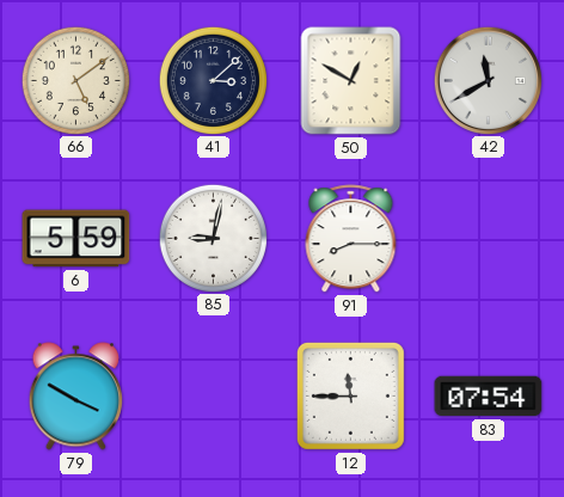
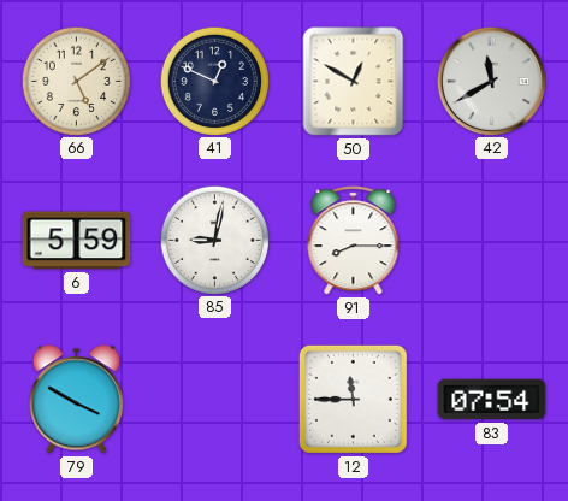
41: 3:08 -> 12:49
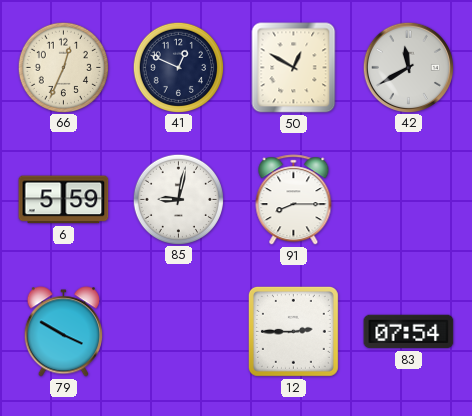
66: 5:09 -> 12:34
12: 11:45 -> 2:45
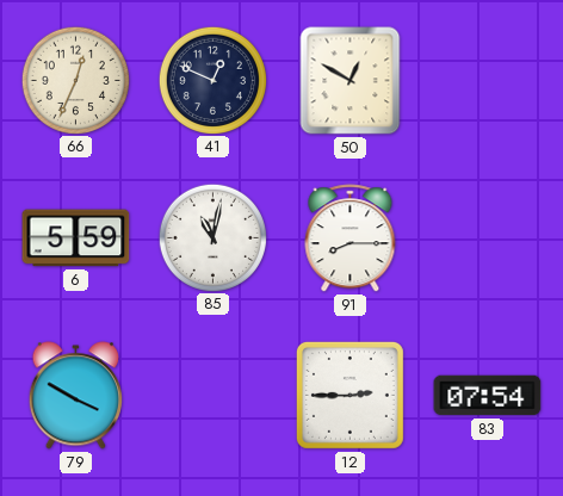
42: 11:40 -> none
85: 9:02 -> 11:02
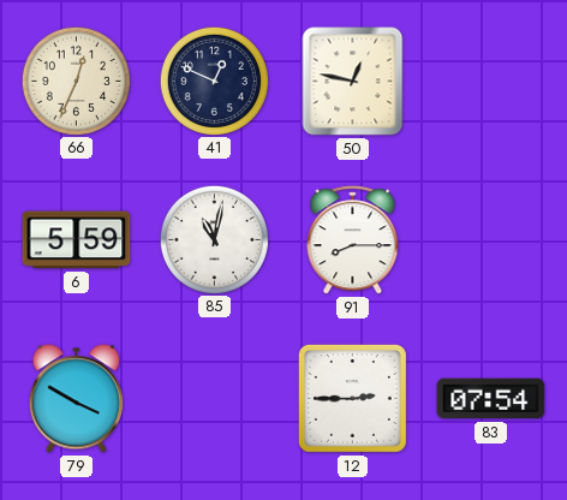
50: 12:50 -> 12:47
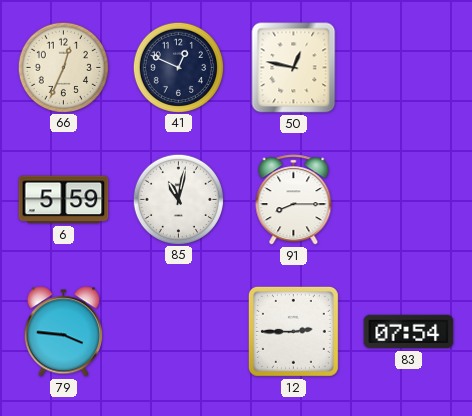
79: 3:50 -> 3:46
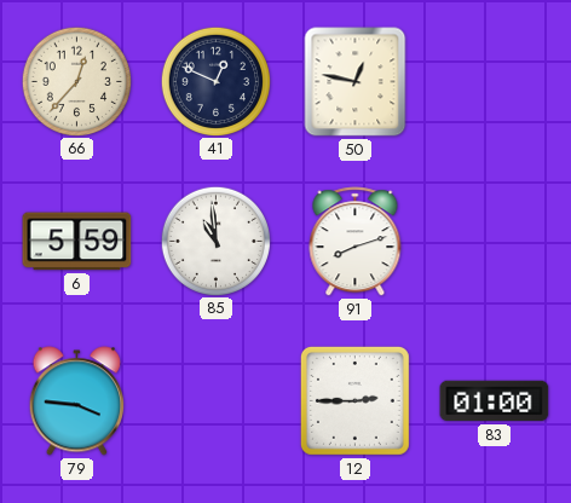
66: 12:34 -> 12:37
85: 11:02 -> 10:59
91: 8:15 -> 8:12
83: 07:54 -> 01:00
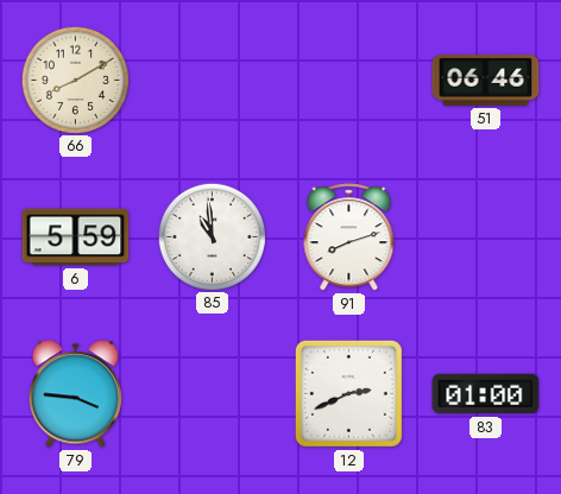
66: 12:37 -> 8:10
41: 12:49 -> none
50: 12:47 -> none
51: none -> 06:46
12: 2:45 -> 2:41
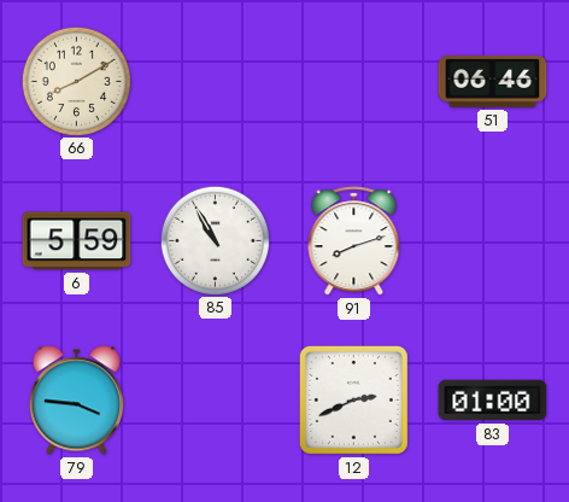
85: 10:59 -> 10:55
